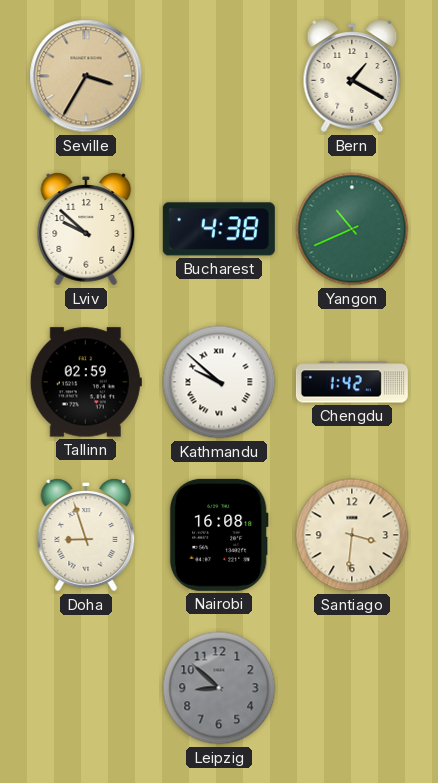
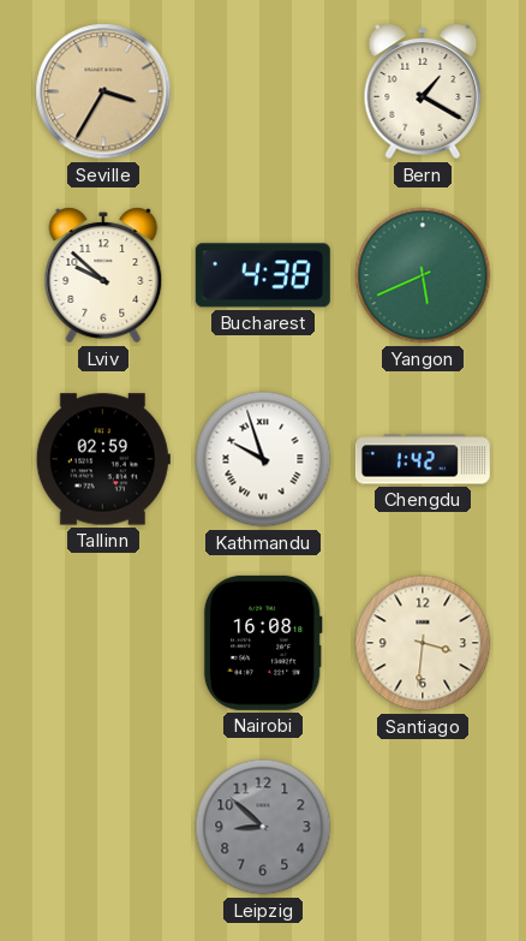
Yangon: 10:41 -> 5:41
Kathmandu: 9:52 -> 9:57
Doha: 8:57 -> none
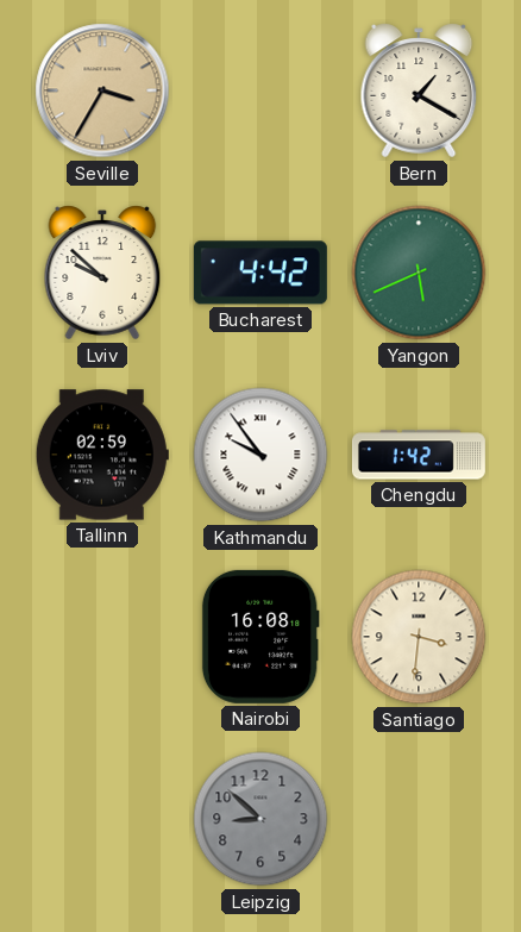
Bucharest: 4:38 -> 4:42
Kathmandu: 9:57 -> 9:54
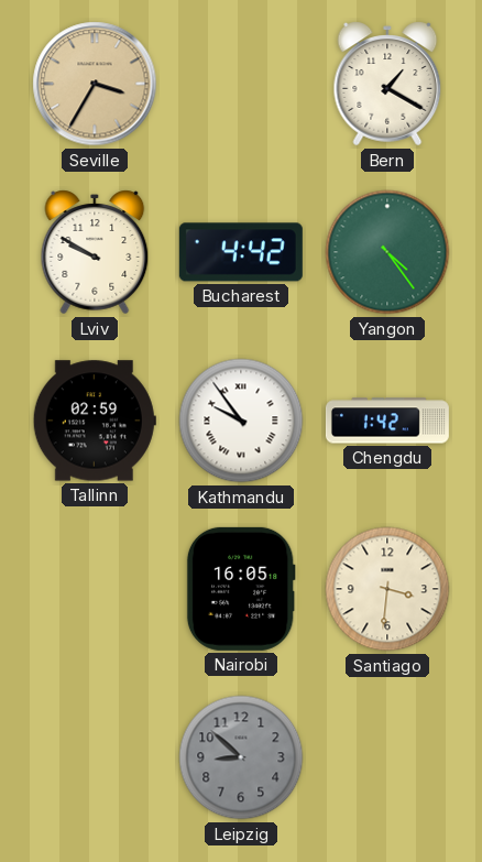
Lviv: 9:52 -> 9:50
Yangon: 5:41 -> 4:24
Nairobi: 16:08 -> 16:05
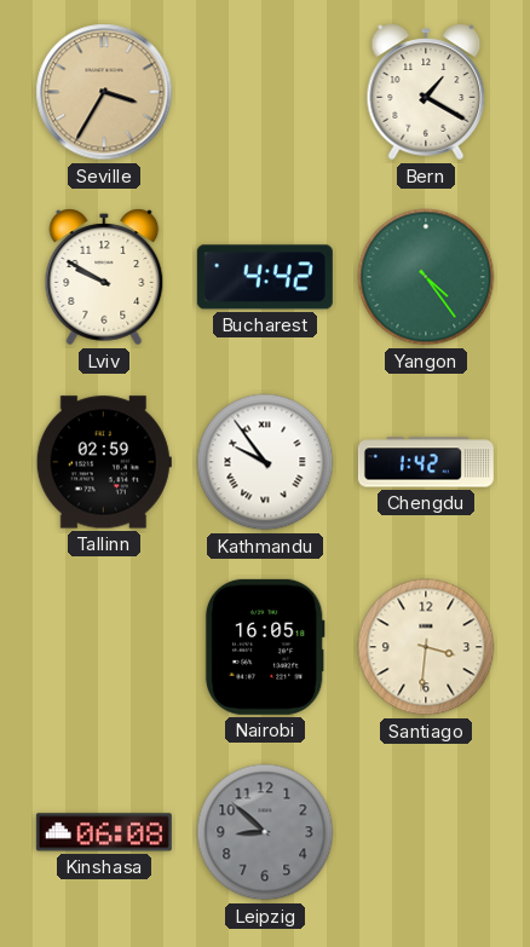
Kinshasa: none -> 06:08
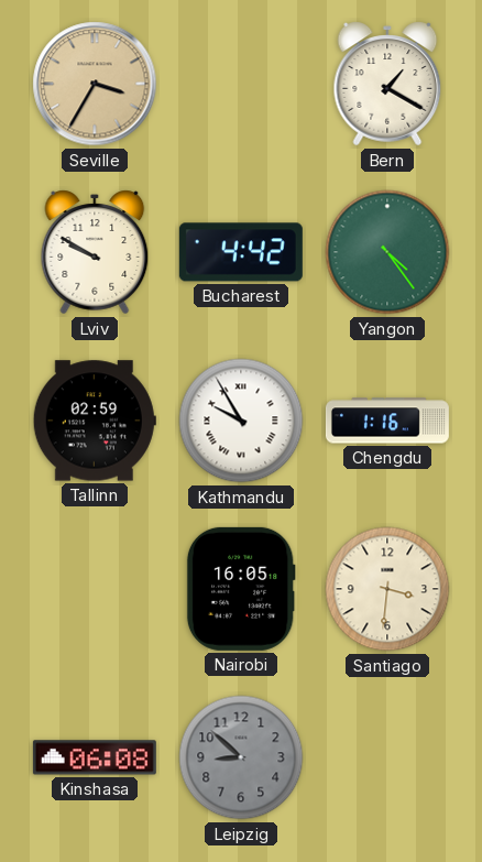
Kathmandu: 9:54 -> 9:55
Chengdu: 1:42 -> 1:16
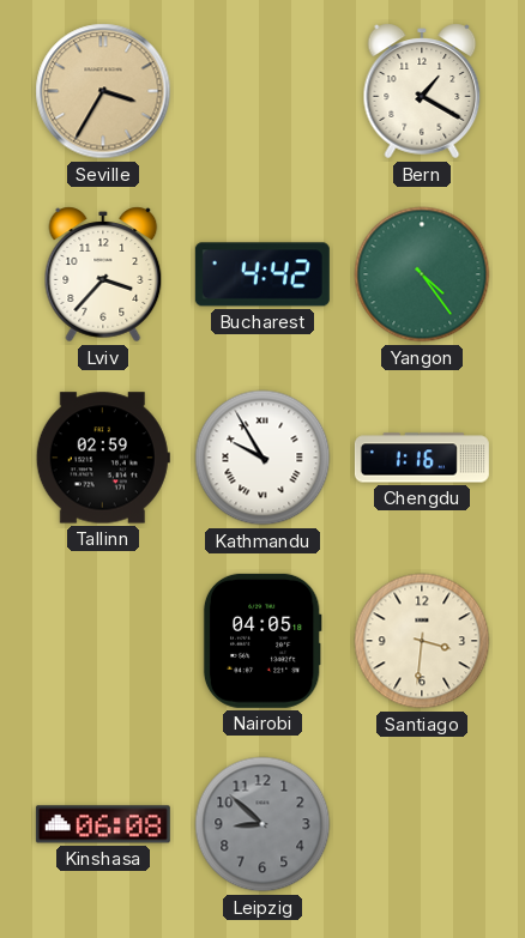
Lviv: 9:50 -> 3:37
Nairobi: 16:05 -> 04:05
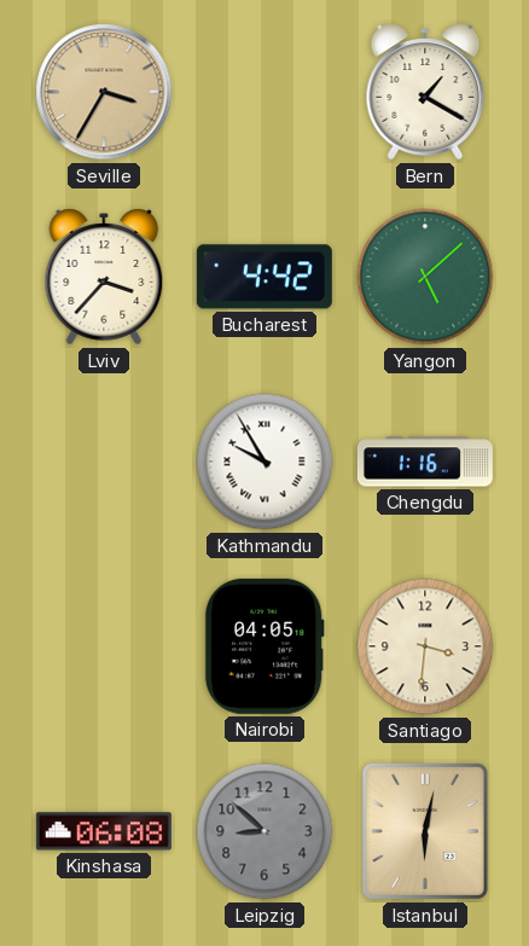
Yangon: 4:24 -> 5:08
Tallinn: 02:59 -> none
Istanbul: none -> 6:02
